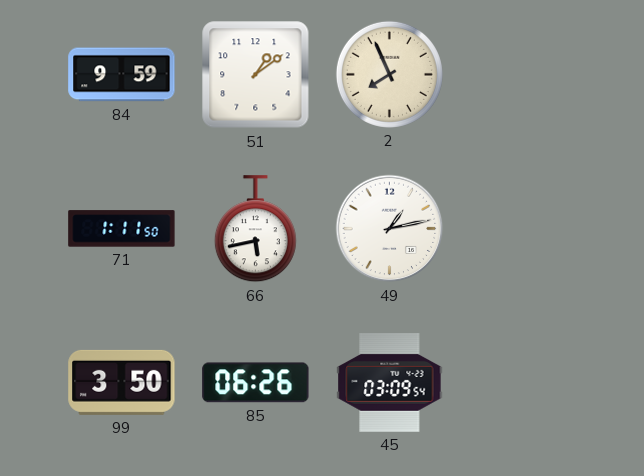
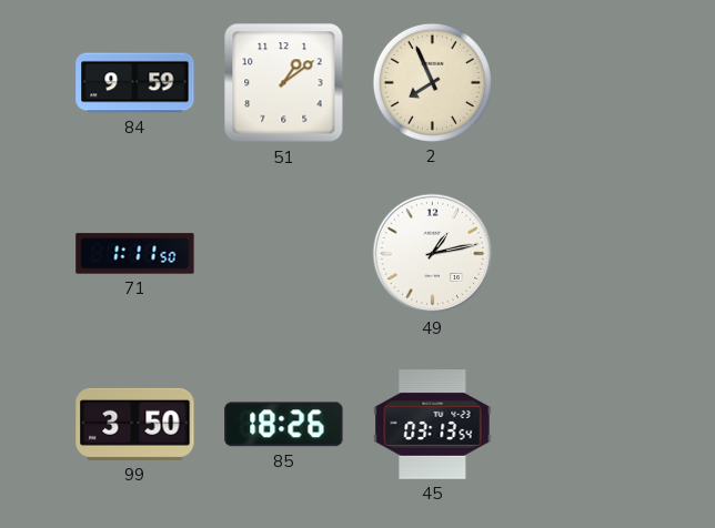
66: 5:43 -> none
85: 06:26 -> 18:26
45: 03:09 -> 03:13
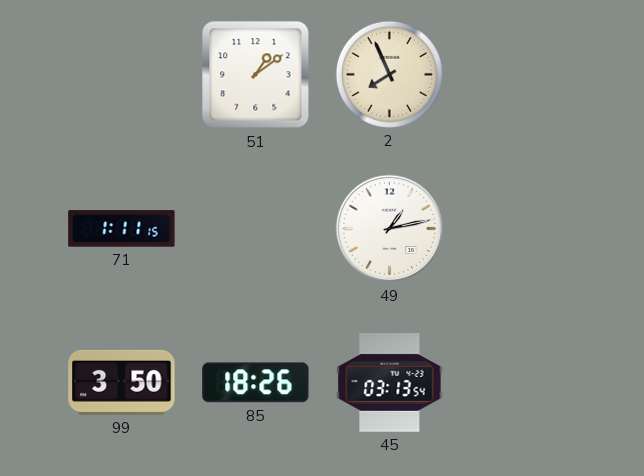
84: 9:59 -> none
71: 1:11:50 -> 1:11:15
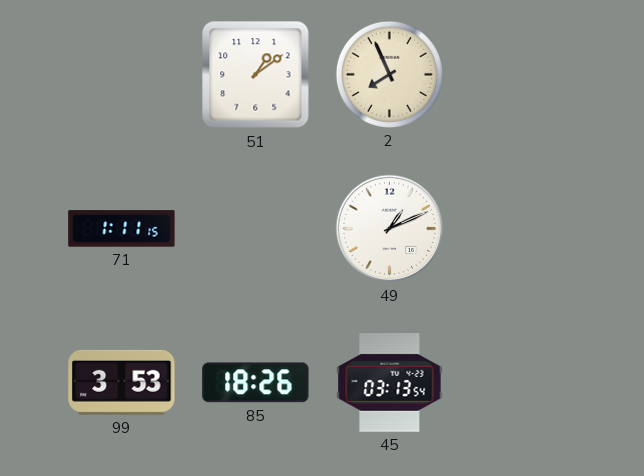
49: 1:13 -> 1:11
99: 3:50 -> 3:53
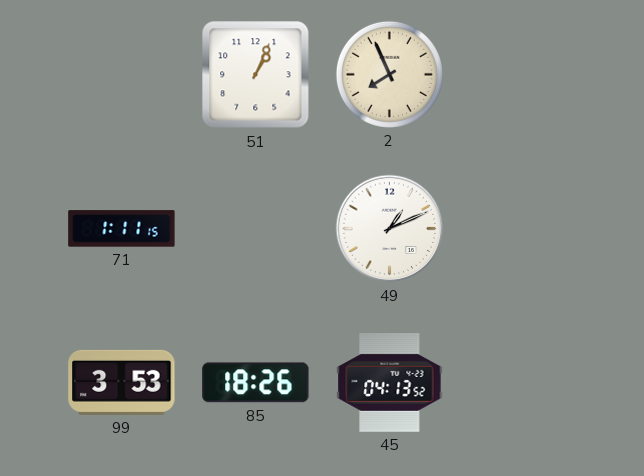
51: 1:09 -> 1:04
45: 03:13 -> 04:13
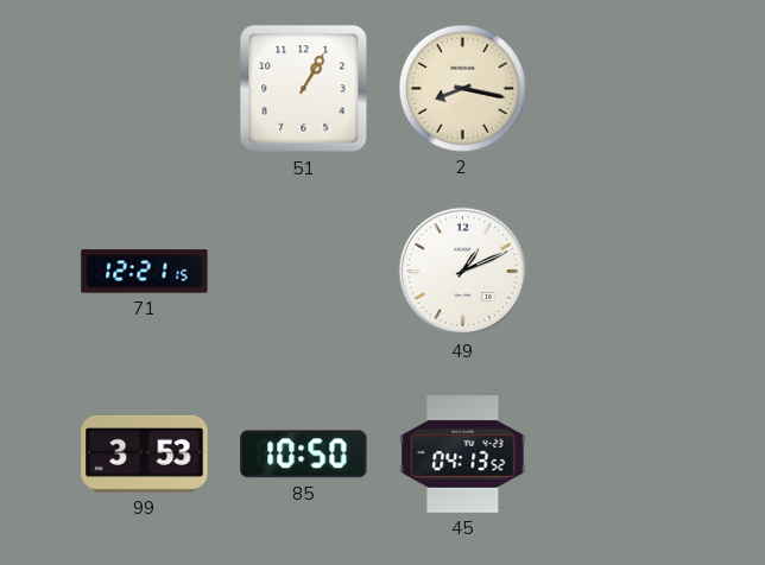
51: 1:04 -> 1:05
2: 7:56 -> 8:17
71: 1:11 -> 12:21
85: 18:26 -> 10:50
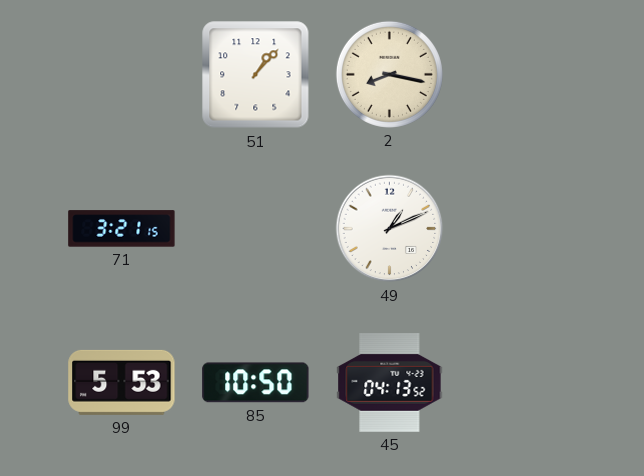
51: 1:05 -> 1:07
71: 12:21 -> 3:21
99: 3:53 -> 5:53
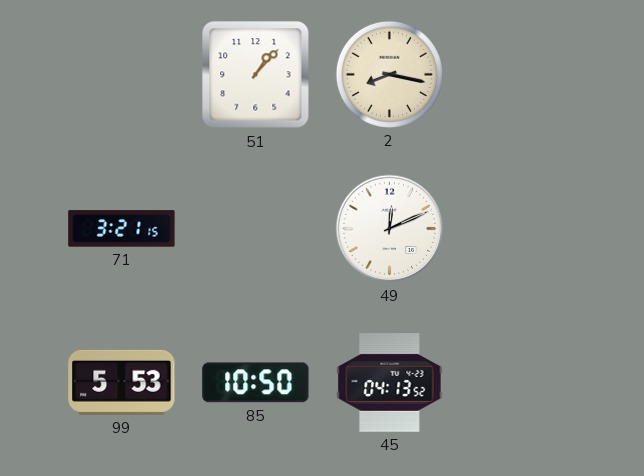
49: 1:11 -> 12:11
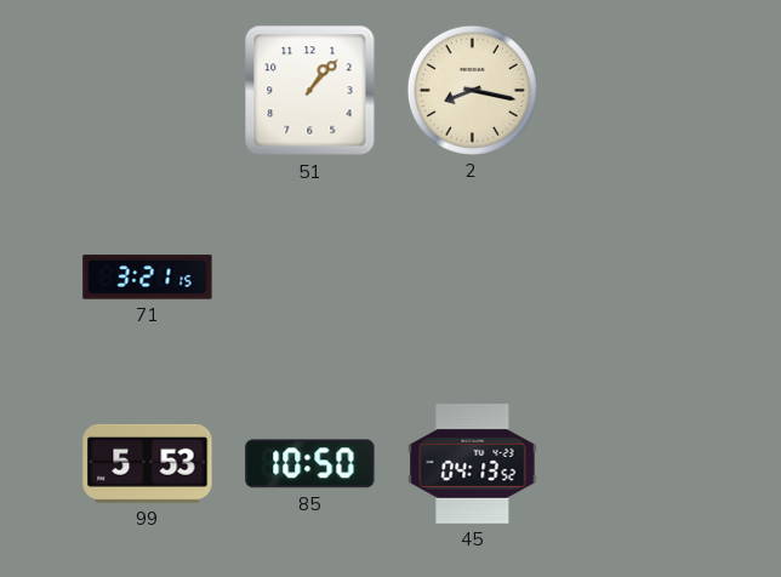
49: 12:11 -> none
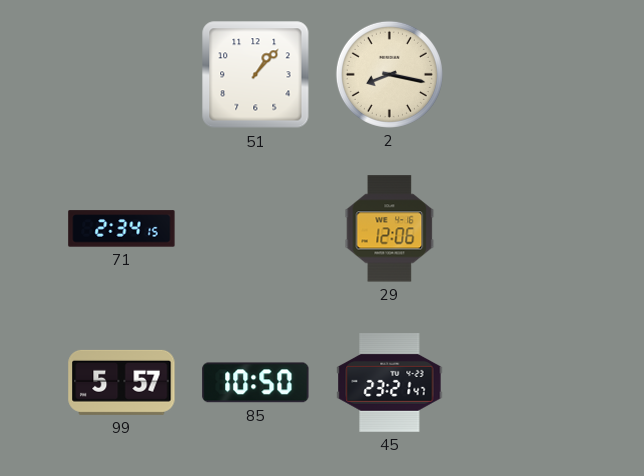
71: 3:21 -> 2:34
29: none -> 12:06
99: 5:53 -> 5:57
45: 04:13 -> 23:21
